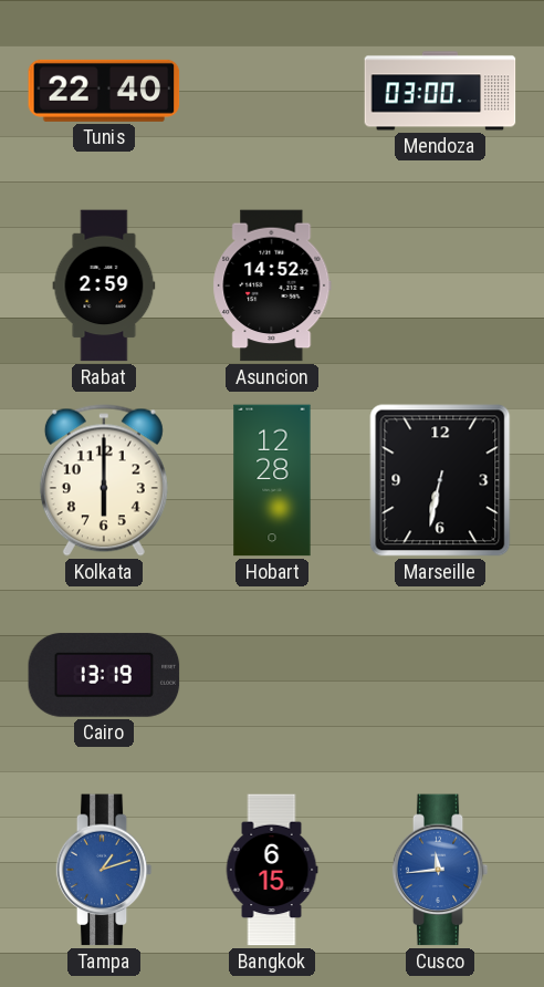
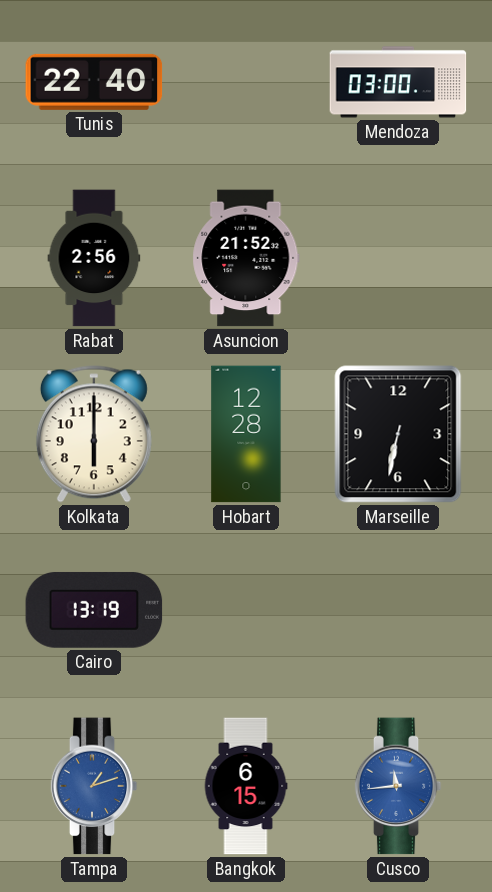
Rabat: 2:59 -> 2:56
Asuncion: 14:52 -> 21:52
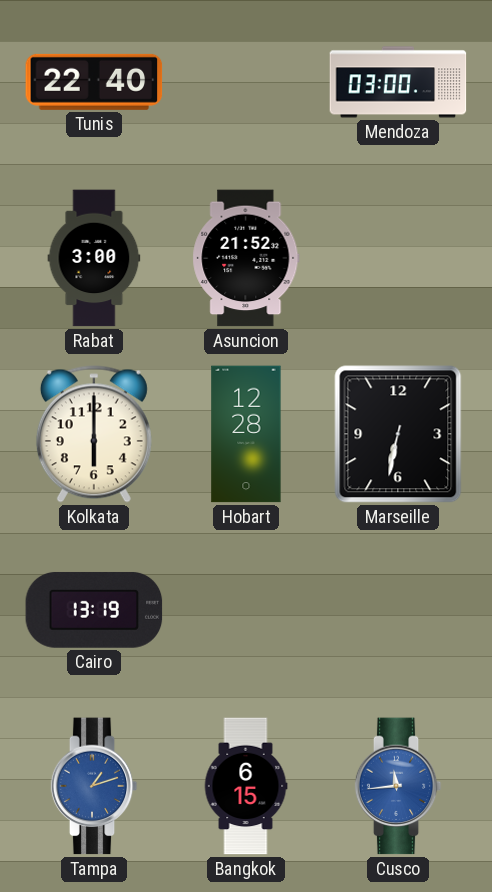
Rabat: 2:56 -> 3:00
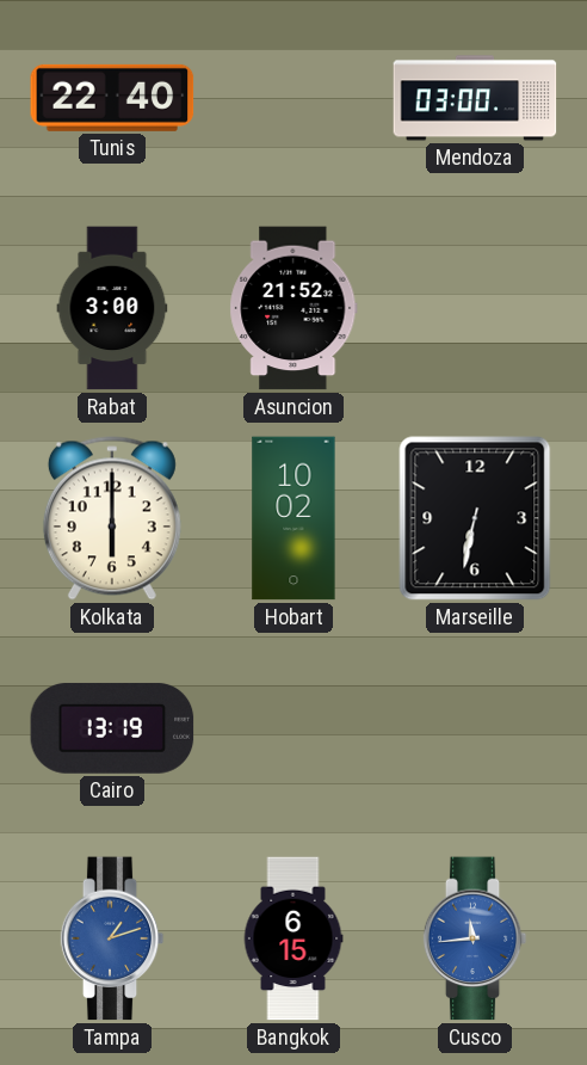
Hobart: 12:28 -> 10:02
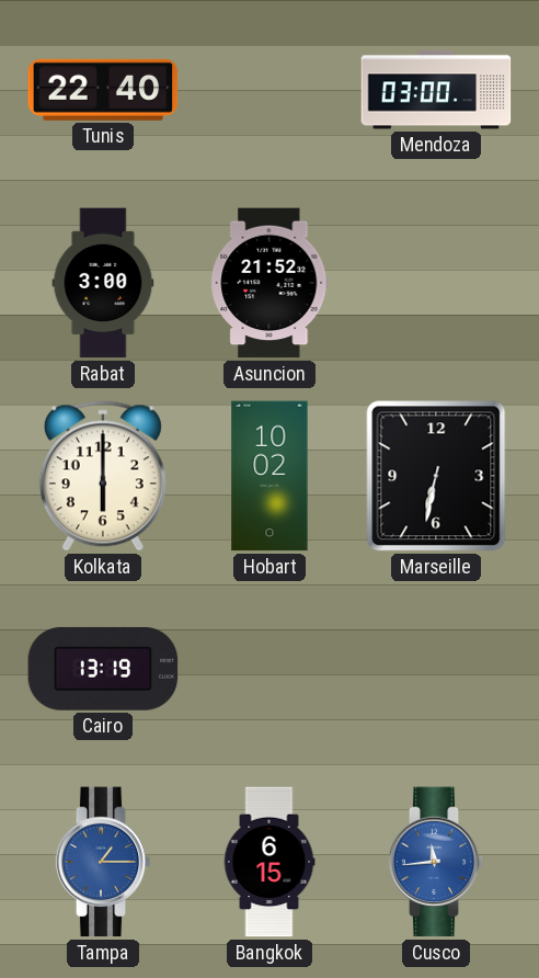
Tampa: 1:12 -> 1:15
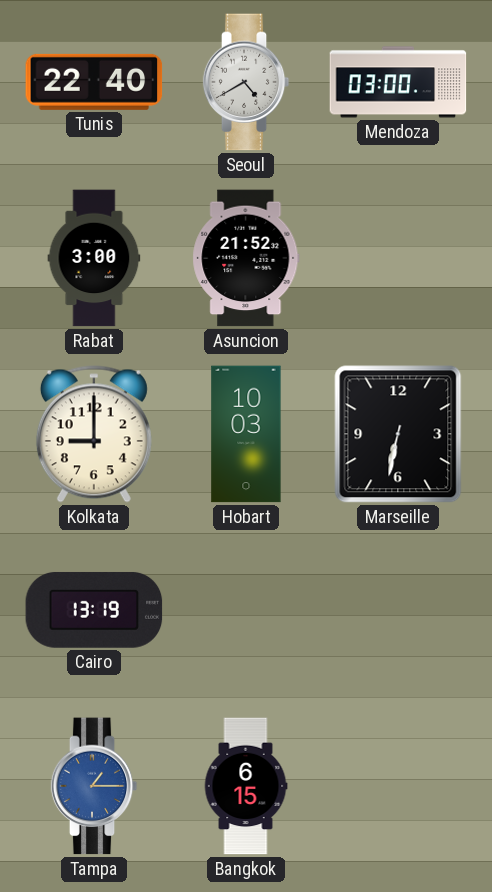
Seoul: none -> 4:40
Kolkata: 6:00 -> 9:00
Hobart: 10:02 -> 10:03
Cusco: 11:44 -> none
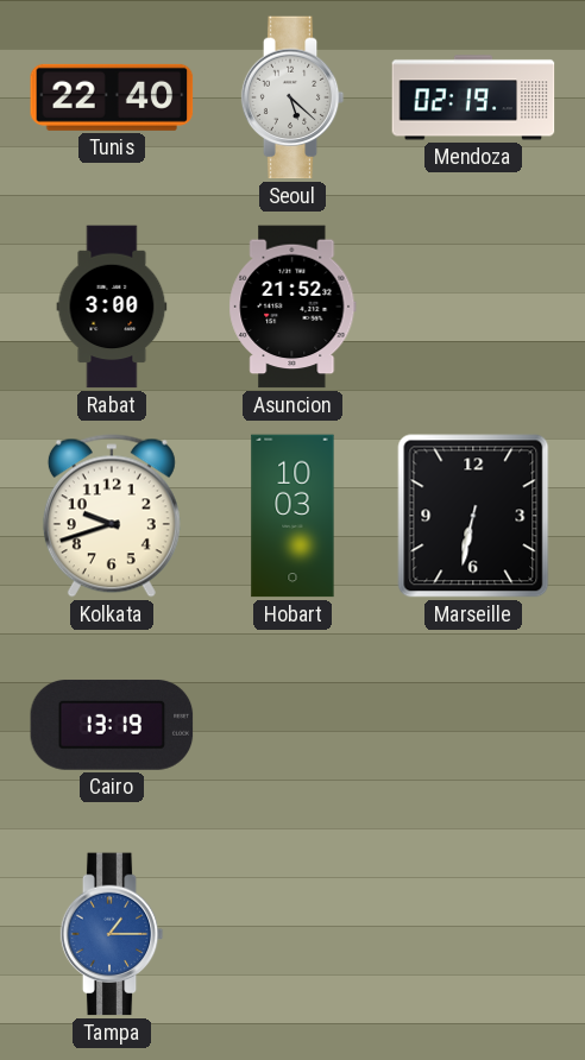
Seoul: 4:40 -> 5:22
Mendoza: 03:00 -> 02:19
Kolkata: 9:00 -> 9:42
Bangkok: 6:15 -> none
